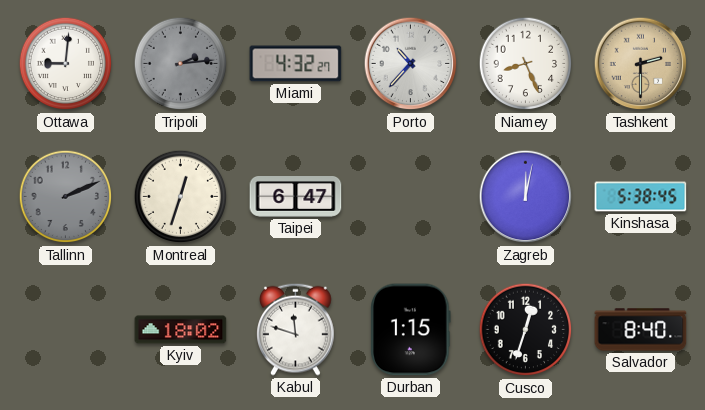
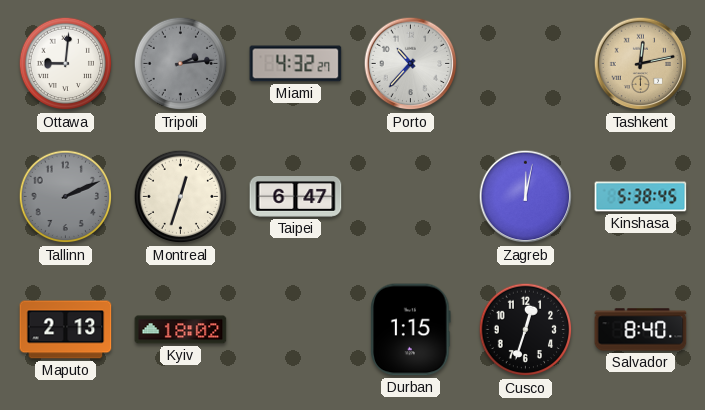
Niamey: 8:26 -> none
Tashkent: 2:30 -> 12:13
Maputo: none -> 2:13
Kabul: 11:48 -> none
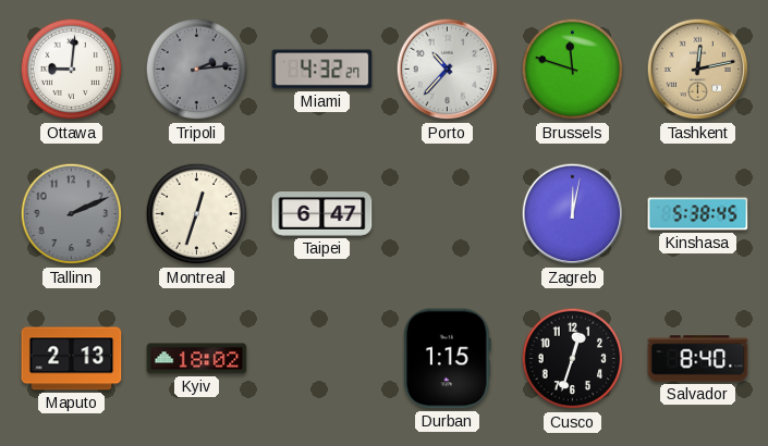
Brussels: none -> 11:48
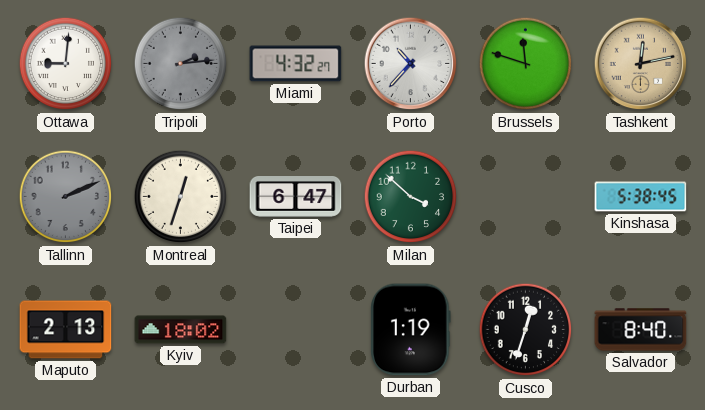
Milan: none -> 3:52
Zagreb: 12:02 -> none
Durban: 1:15 -> 1:19
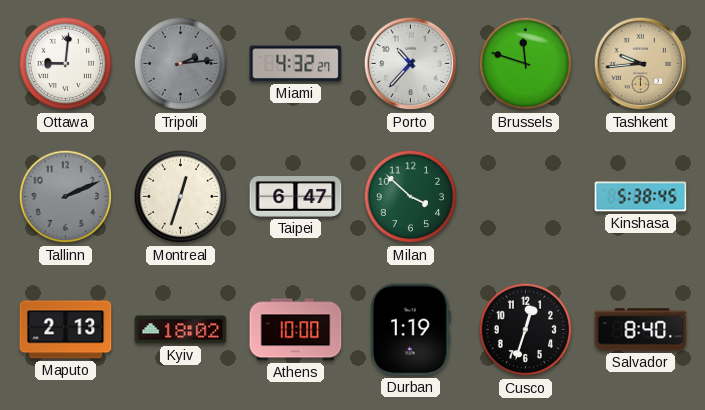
Tashkent: 12:13 -> 9:44
Athens: none -> 10:00
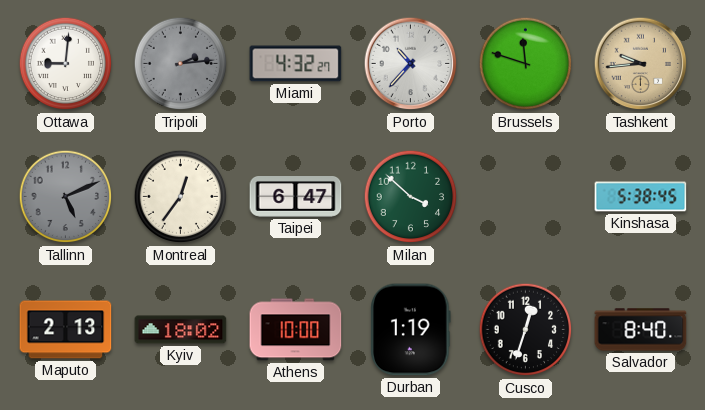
Tallinn: 2:11 -> 5:11
Montreal: 12:33 -> 12:36
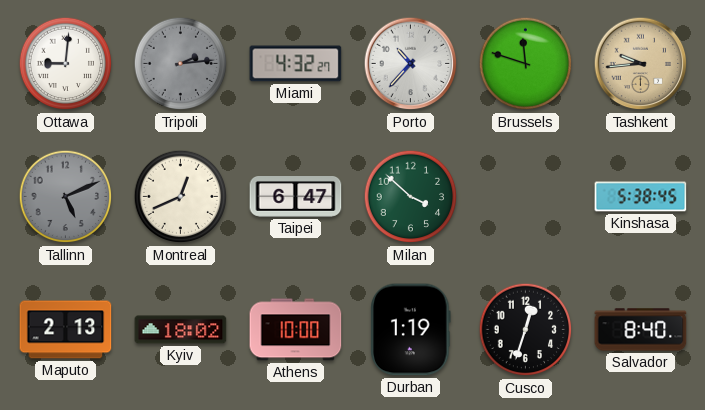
Montreal: 12:36 -> 12:41
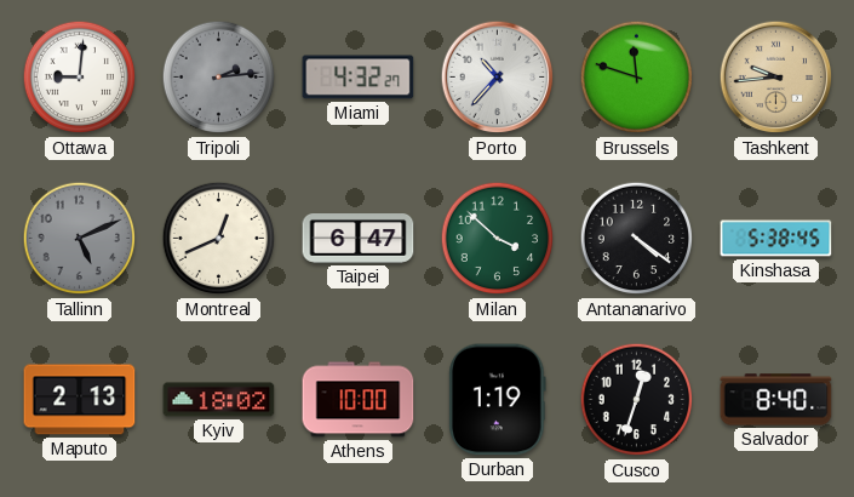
Antananarivo: none -> 4:21
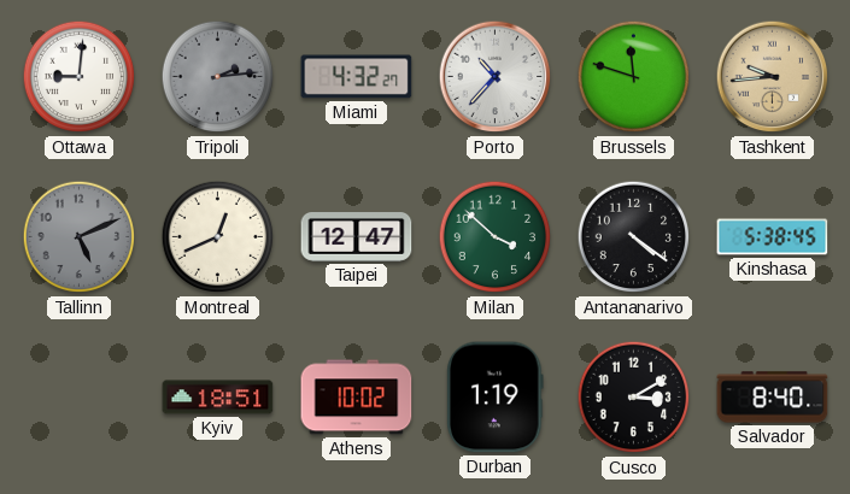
Taipei: 6:47 -> 12:47
Maputo: 2:13 -> none
Kyiv: 18:02 -> 18:51
Athens: 10:00 -> 10:02
Cusco: 12:33 -> 3:10
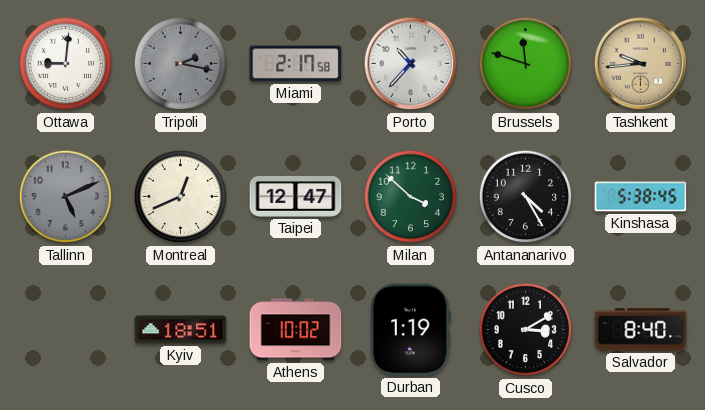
Tripoli: 2:14 -> 2:17
Miami: 4:32 -> 2:17
Antananarivo: 4:21 -> 4:25
